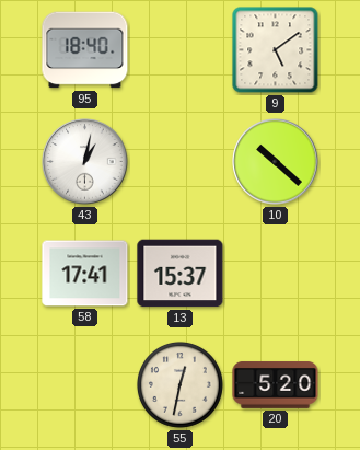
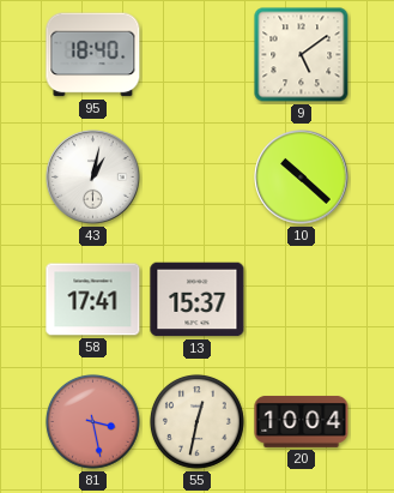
81: none -> 3:28
20: 5:20 -> 10:04
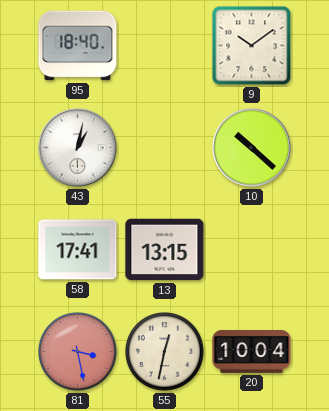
9: 5:09 -> 10:09
13: 15:37 -> 13:15
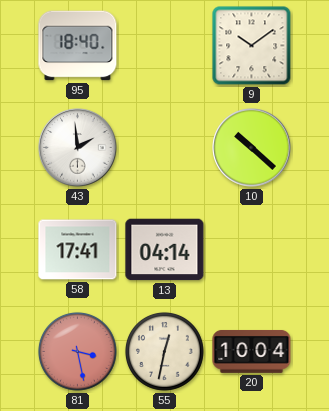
43: 1:02 -> 1:59
13: 13:15 -> 04:14
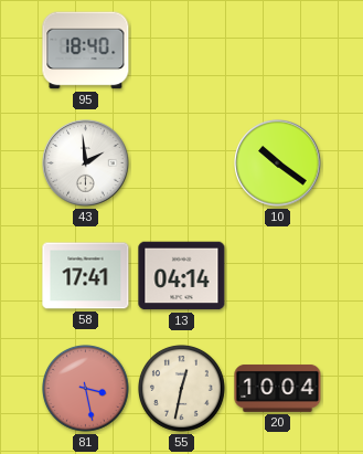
9: 10:09 -> none
10: 10:22 -> 10:21
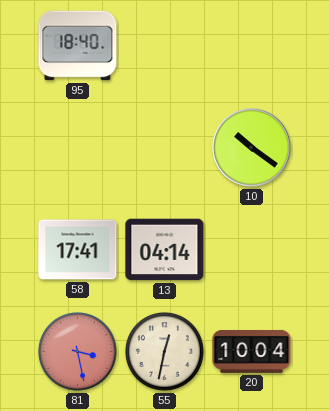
43: 1:59 -> none
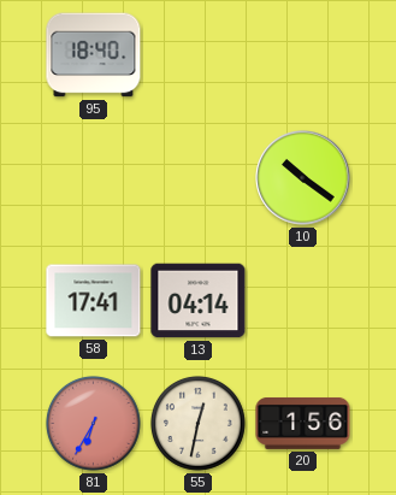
81: 3:28 -> 6:35
20: 10:04 -> 1:56
